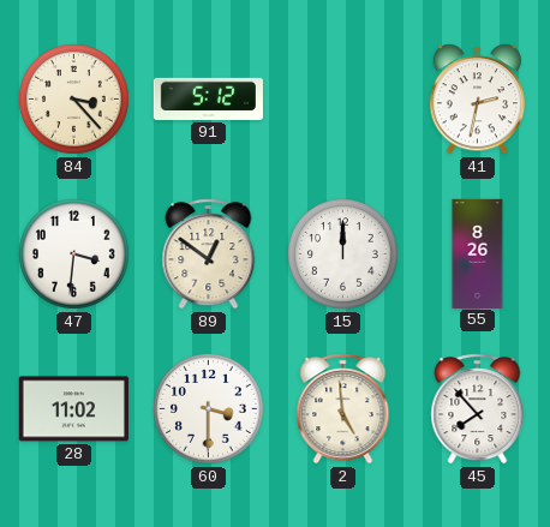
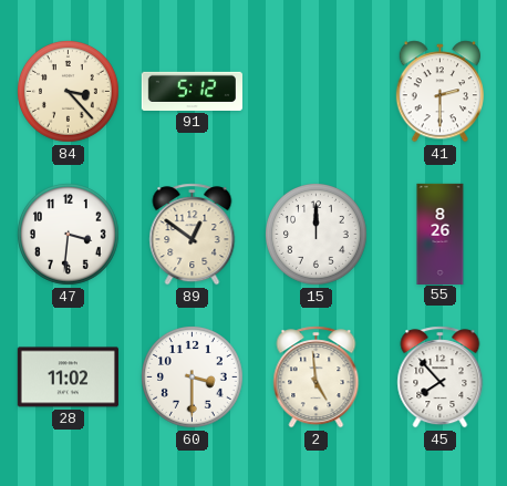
41: 2:32 -> 2:30
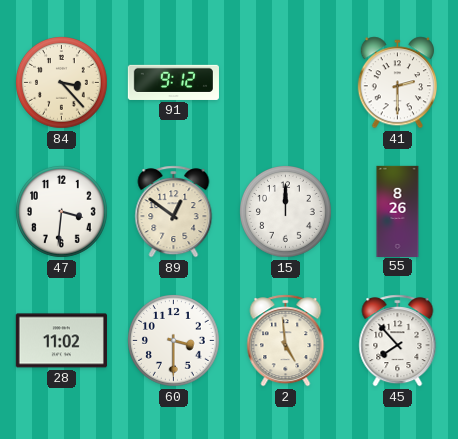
91: 5:12 -> 9:12
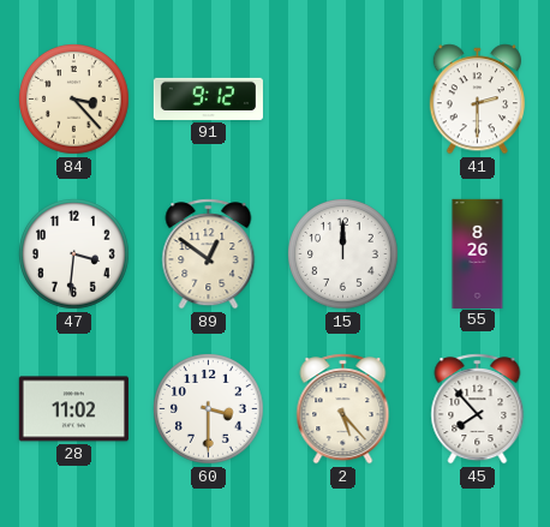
2: 4:59 -> 5:23
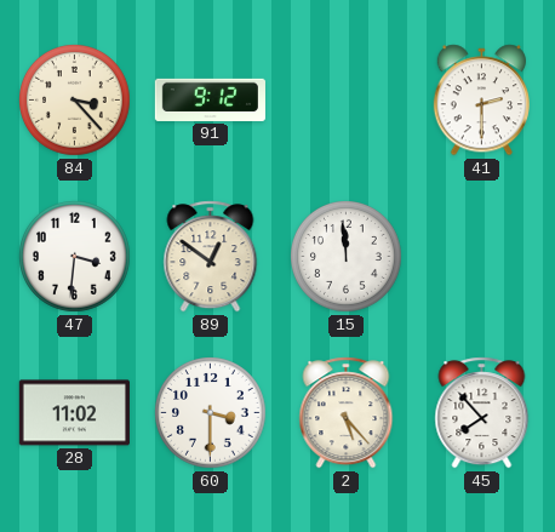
15: 12:00 -> 11:59
55: 8:26 -> none
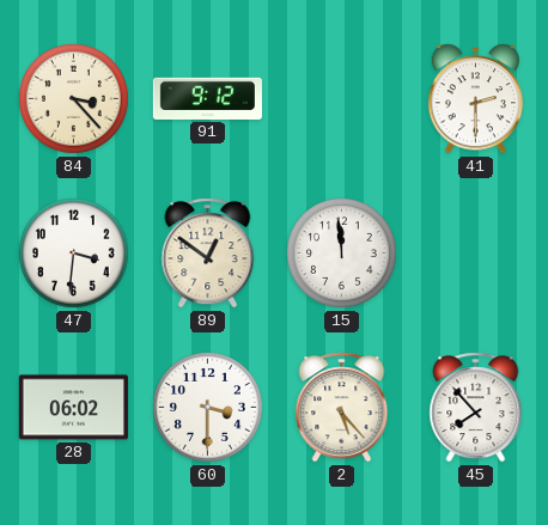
28: 11:02 -> 06:02
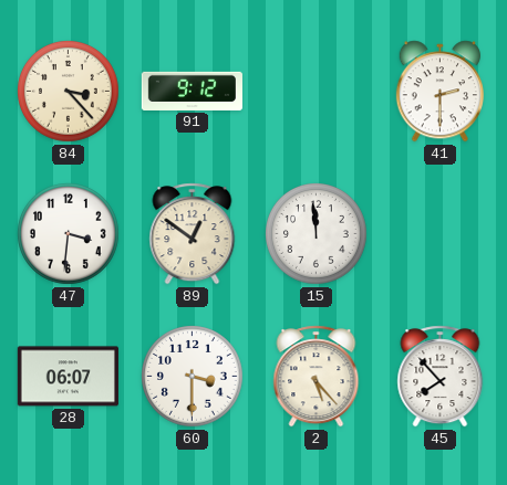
28: 06:02 -> 06:07
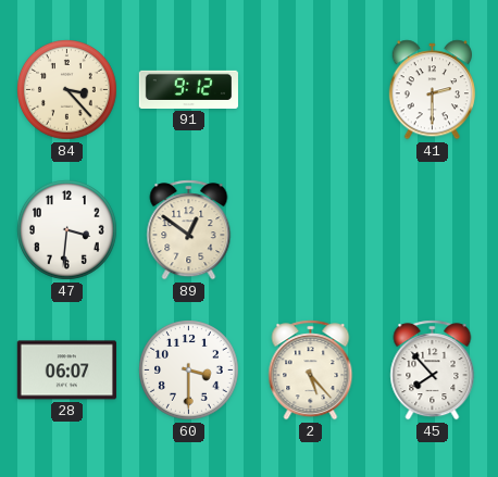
15: 11:59 -> none
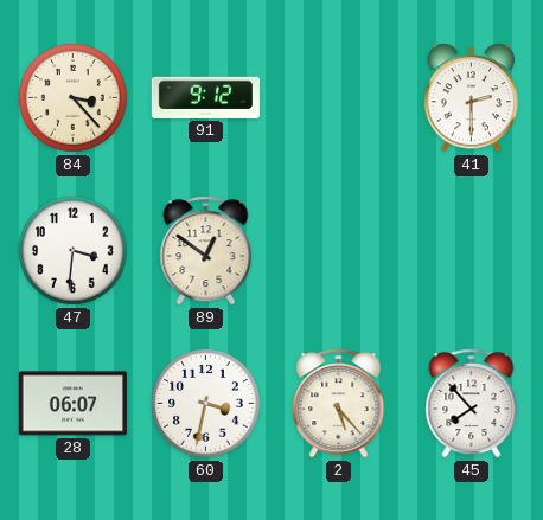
60: 3:30 -> 3:32
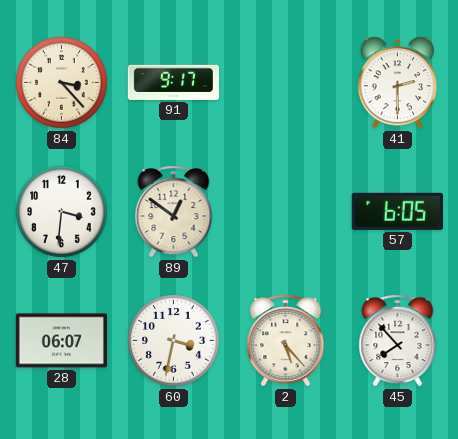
91: 9:12 -> 9:17
57: none -> 6:05
